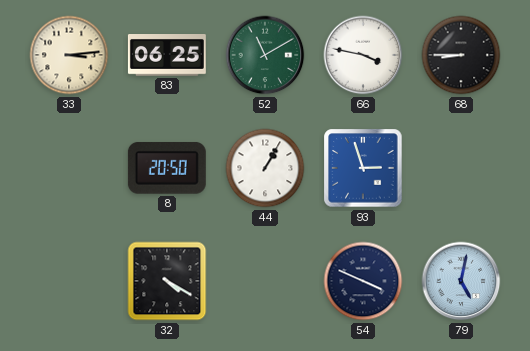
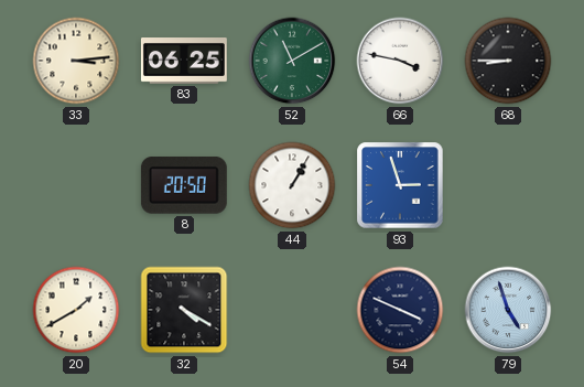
20: none -> 1:40
79: 5:02 -> 4:57
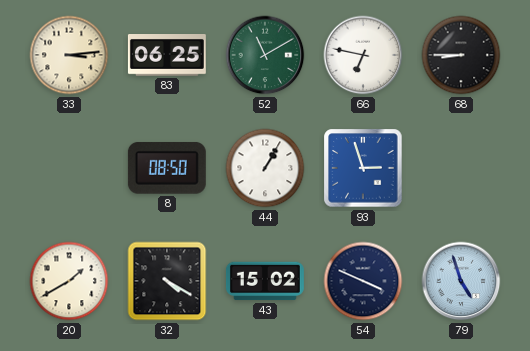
66: 3:47 -> 6:47
8: 20:50 -> 08:50
43: none -> 15:02
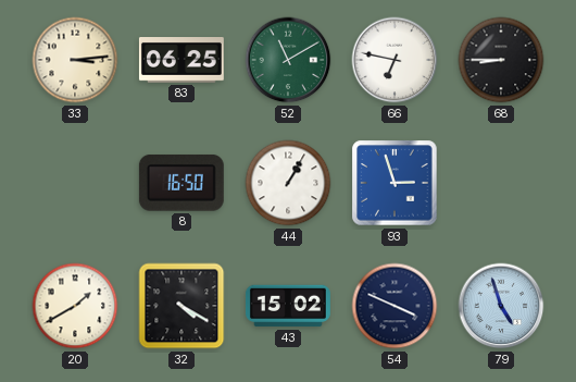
8: 08:50 -> 16:50
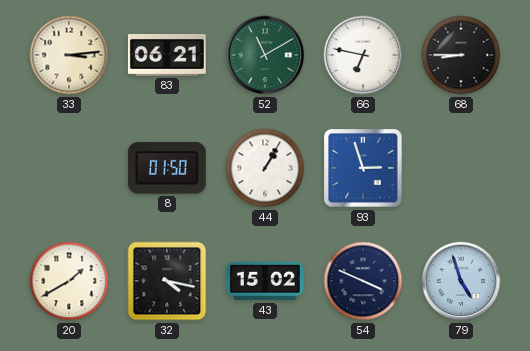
83: 06:25 -> 06:21
8: 16:50 -> 01:50
32: 4:20 -> 4:17
